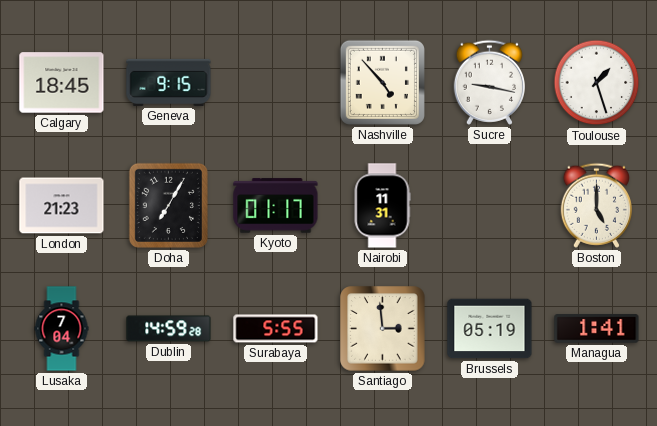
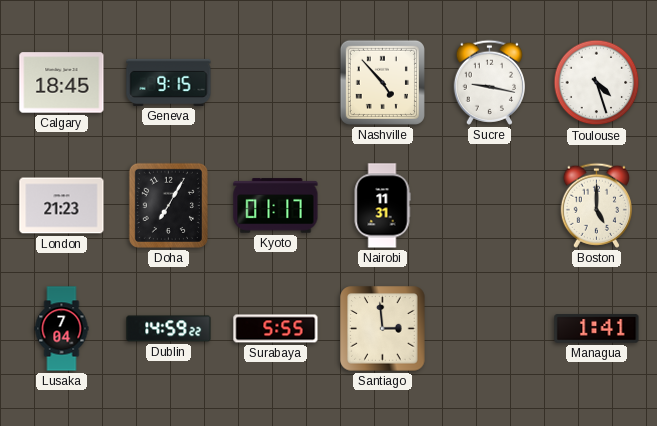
Toulouse: 1:27 -> 4:27
Dublin: 14:59:28 -> 14:59:22
Brussels: 05:19 -> none
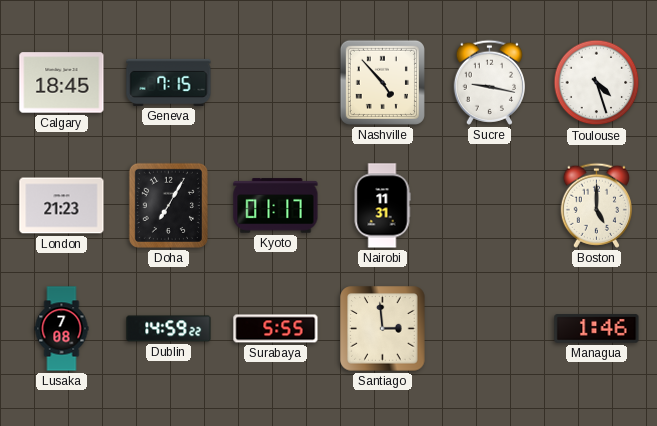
Geneva: 9:15 -> 7:15
Lusaka: 7:04 -> 7:08
Managua: 1:41 -> 1:46
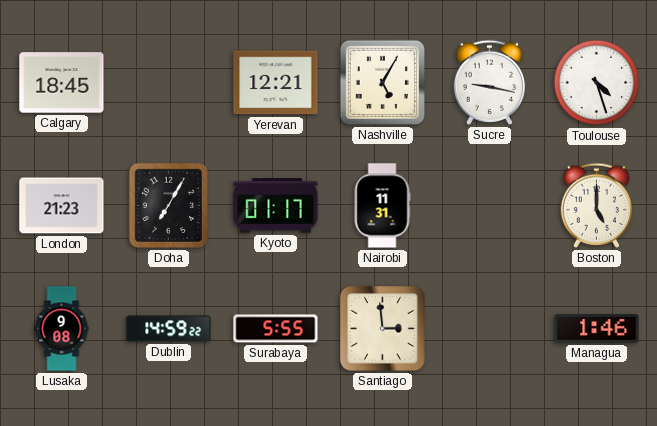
Geneva: 7:15 -> none
Yerevan: none -> 12:21
Nashville: 4:53 -> 5:05
Lusaka: 7:08 -> 9:08
